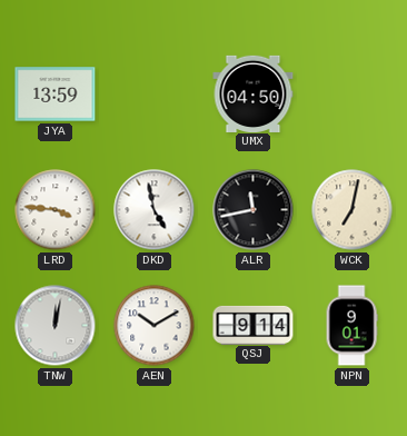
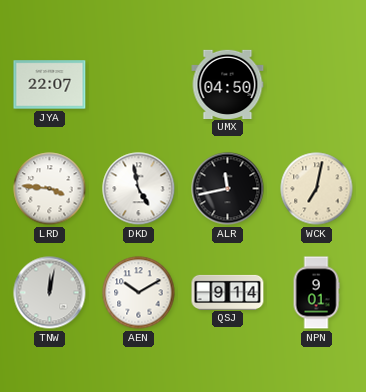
JYA: 13:59 -> 22:07
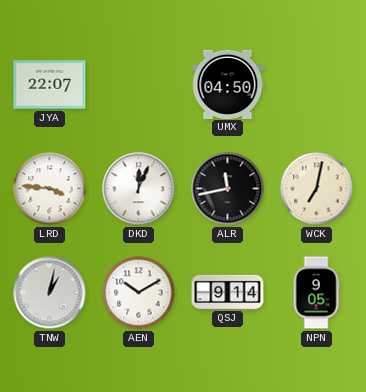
DKD: 4:58 -> 12:04
TNW: 12:02 -> 1:02
NPN: 9:01 -> 9:05
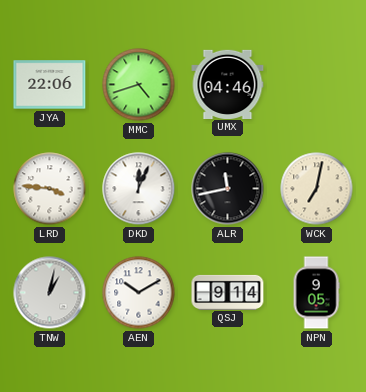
JYA: 22:07 -> 22:06
MMC: none -> 4:42
UMX: 04:50 -> 04:46
